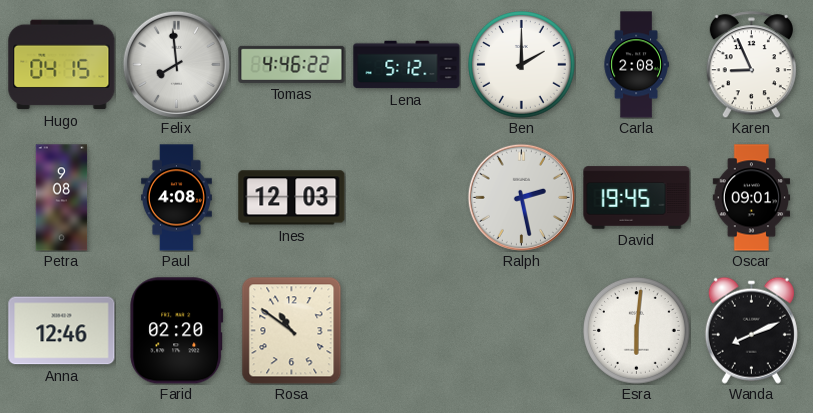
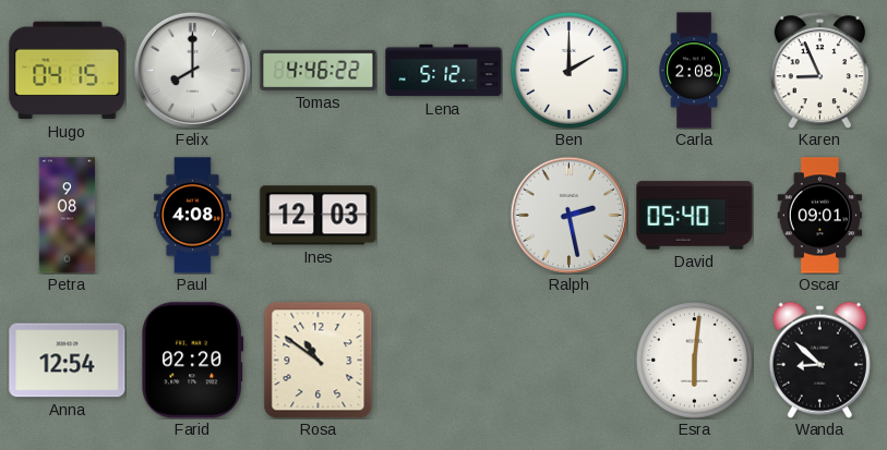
Felix: 7:59 -> 8:00
David: 19:45 -> 05:40
Anna: 12:46 -> 12:54
Wanda: 8:11 -> 8:52
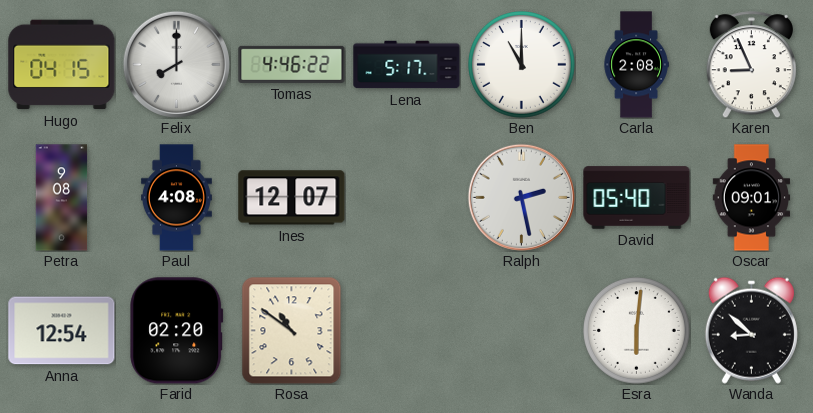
Lena: 5:12 -> 5:17
Ben: 2:00 -> 11:00
Ines: 12:03 -> 12:07
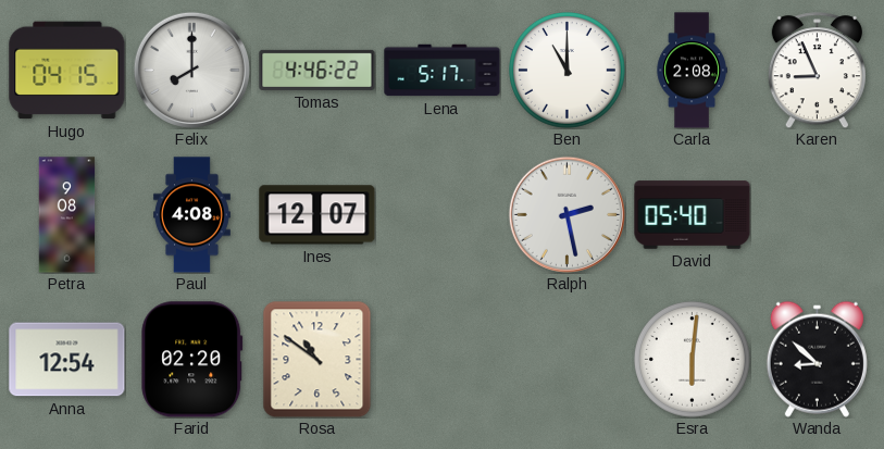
Oscar: 09:01 -> none
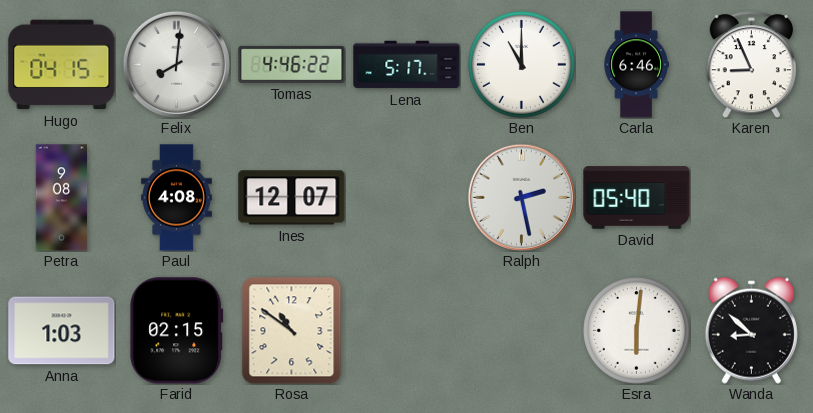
Felix: 8:00 -> 8:01
Carla: 2:08 -> 6:46
Anna: 12:54 -> 1:03
Farid: 02:20 -> 02:15
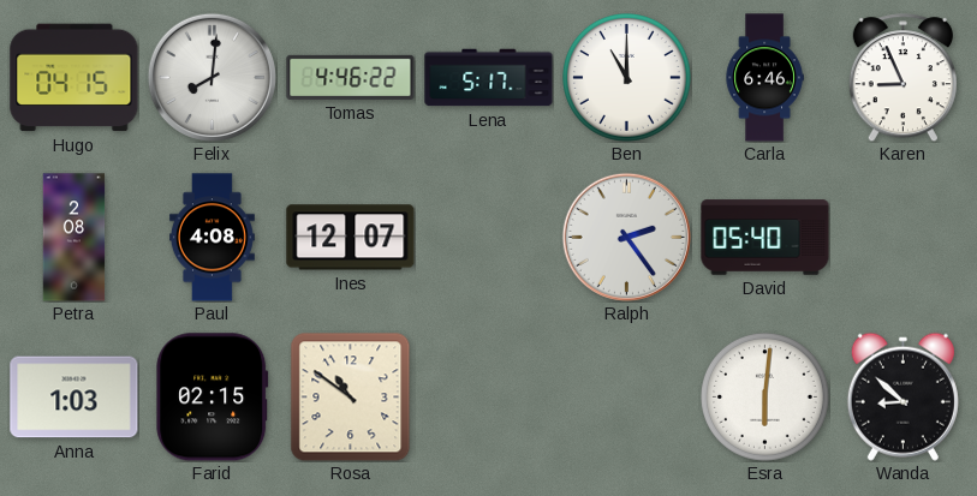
Petra: 9:08 -> 2:08
Ralph: 2:28 -> 2:24
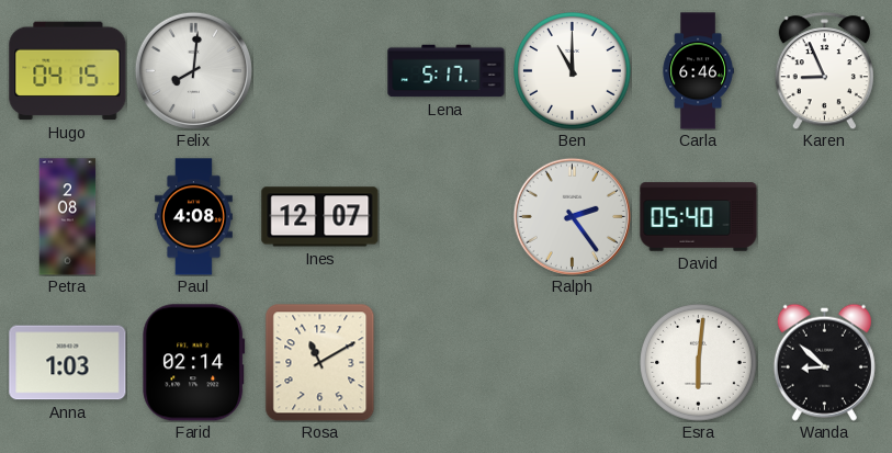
Tomas: 4:46 -> none
Farid: 02:15 -> 02:14
Rosa: 10:51 -> 11:10
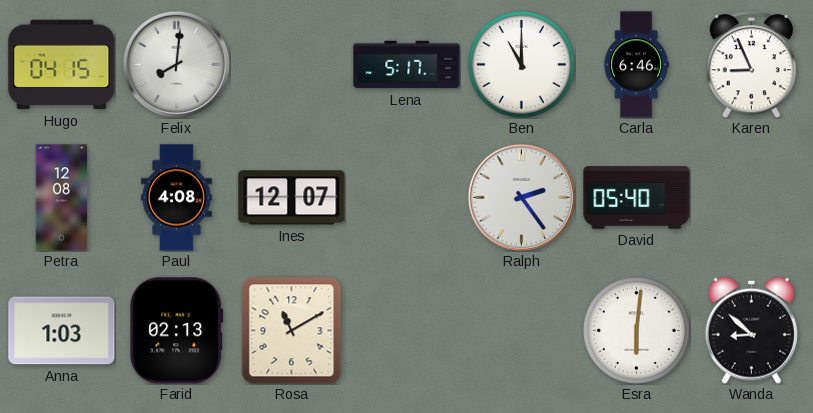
Petra: 2:08 -> 12:08
Farid: 02:14 -> 02:13
